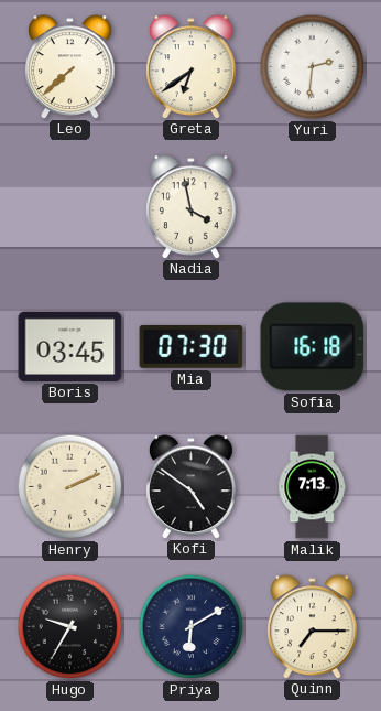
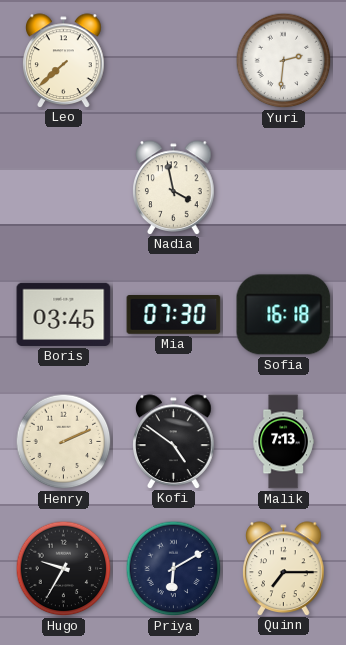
Greta: 6:39 -> none
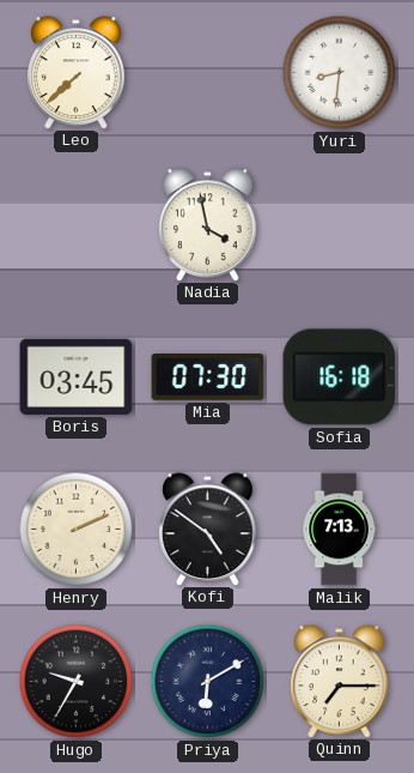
Yuri: 2:31 -> 8:31
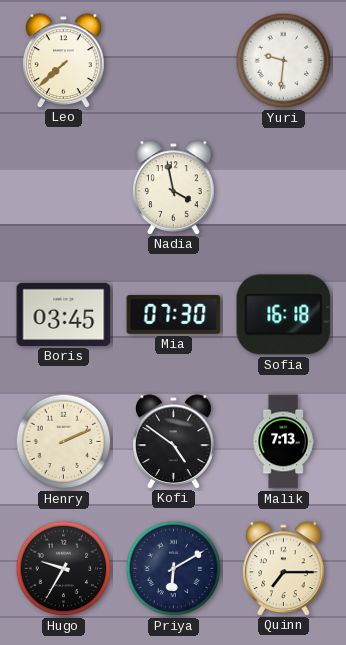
Yuri: 8:31 -> 9:31
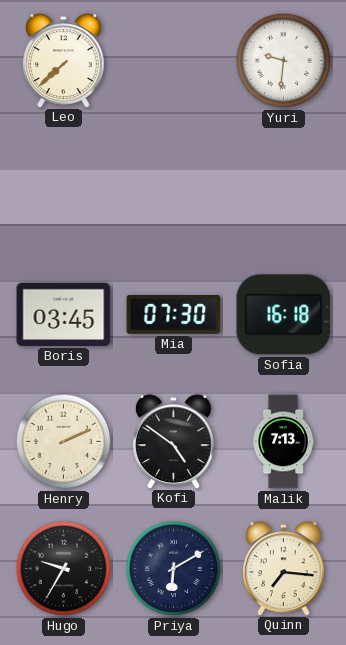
Nadia: 3:58 -> none
Quinn: 7:15 -> 7:16
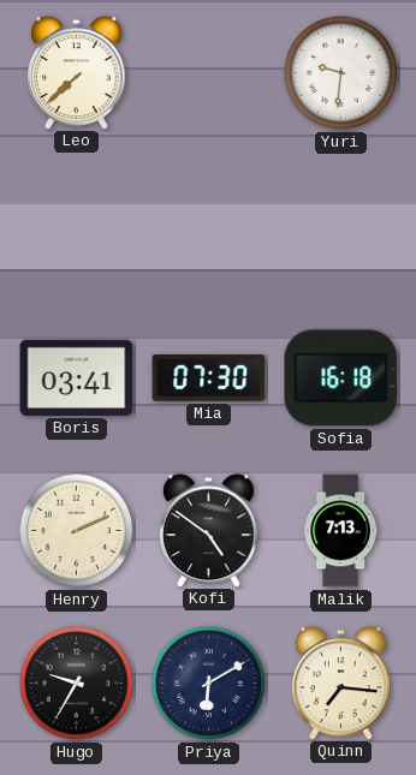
Boris: 03:45 -> 03:41
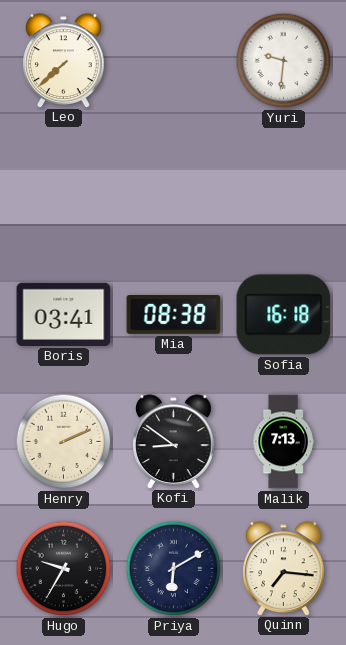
Mia: 07:30 -> 08:38
Kofi: 4:51 -> 8:51
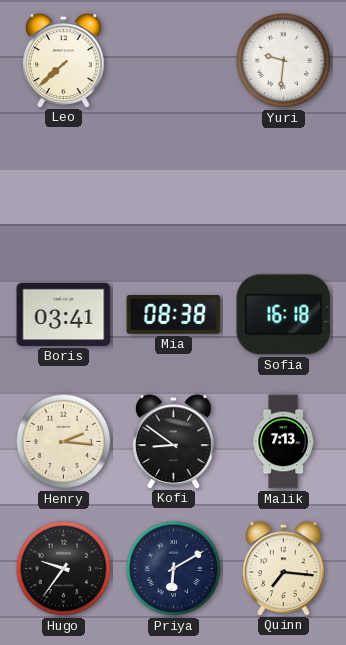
Henry: 2:11 -> 2:16
Hugo: 9:35 -> 9:36
